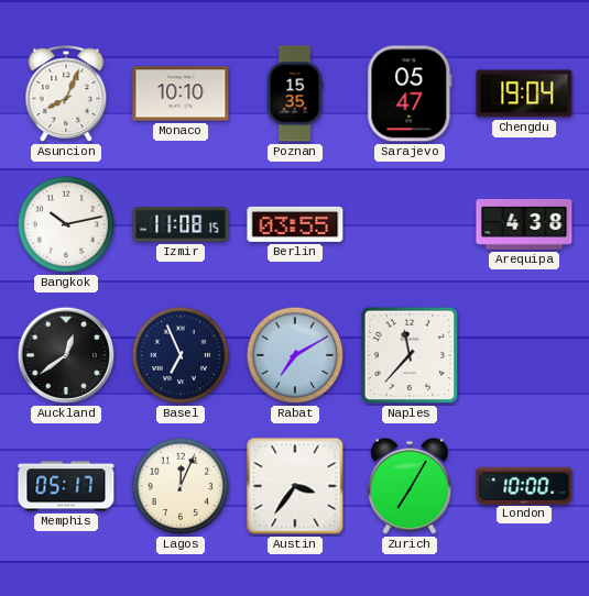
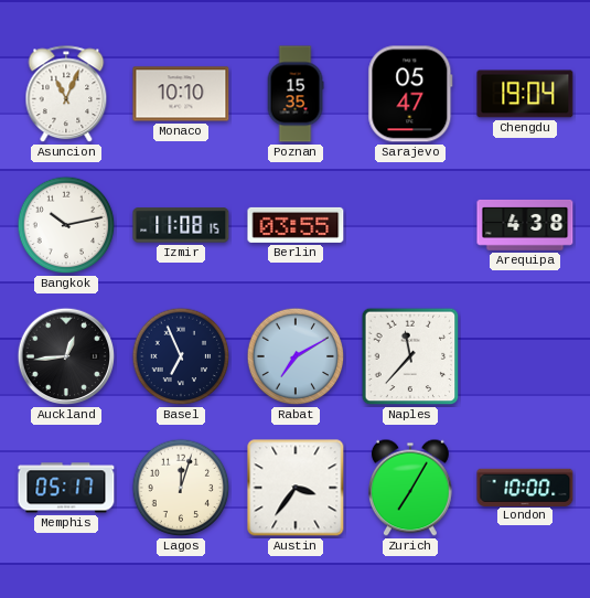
Asuncion: 8:04 -> 11:04
Auckland: 12:39 -> 12:44
Lagos: 12:04 -> 12:03
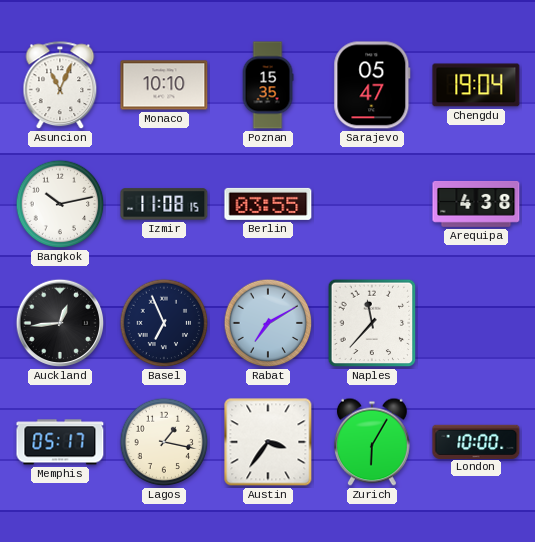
Lagos: 12:03 -> 1:17
Zurich: 7:05 -> 6:05
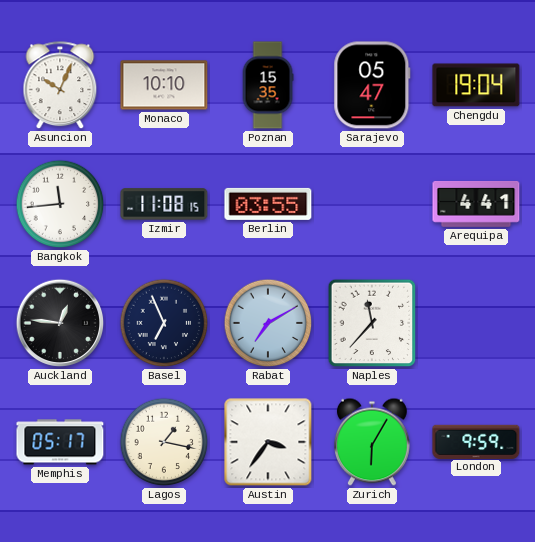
Asuncion: 11:04 -> 10:04
Bangkok: 10:13 -> 11:44
Arequipa: 4:38 -> 4:41
Auckland: 12:44 -> 12:46
London: 10:00 -> 9:59
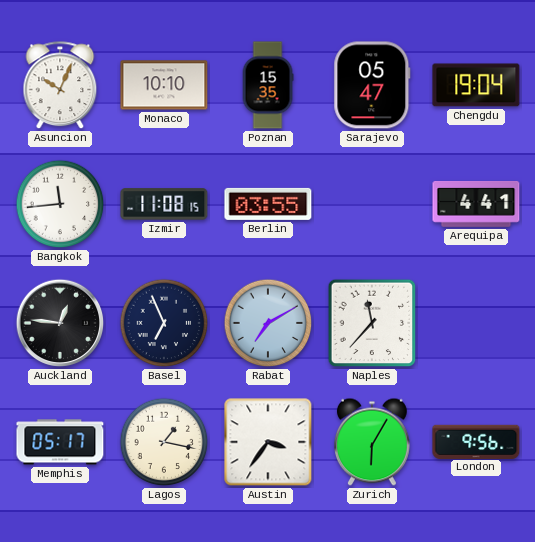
London: 9:59 -> 9:56
